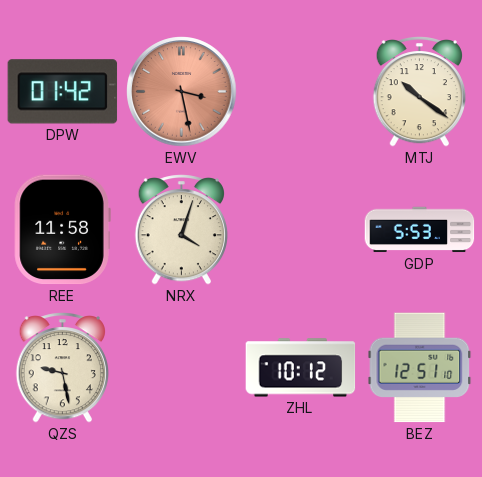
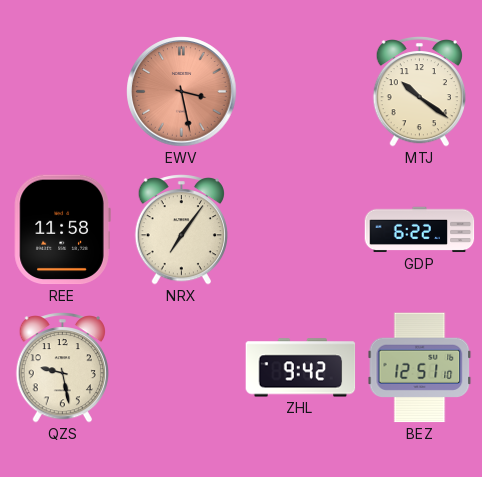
DPW: 01:42 -> none
NRX: 4:03 -> 7:06
GDP: 5:53 -> 6:22
ZHL: 10:12 -> 9:42
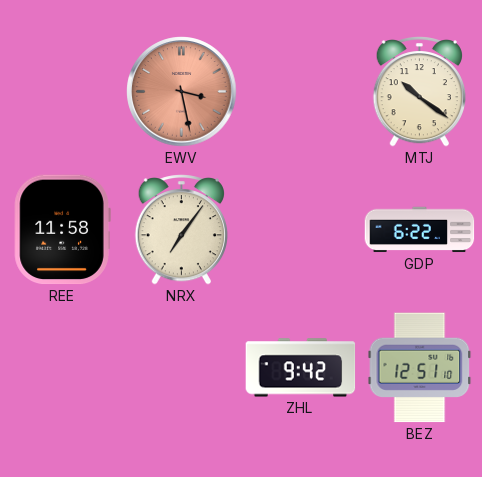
QZS: 9:28 -> none
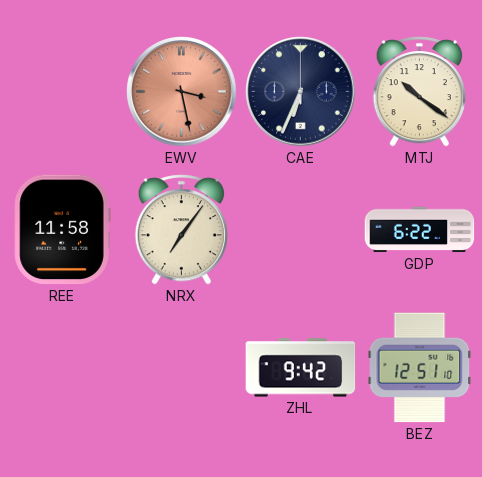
CAE: none -> 6:34
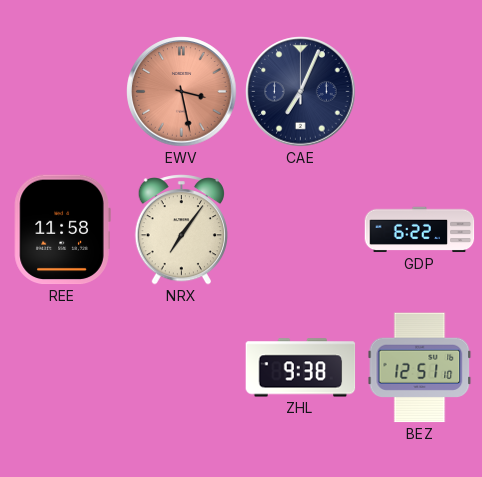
CAE: 6:34 -> 7:04
MTJ: 10:21 -> none
ZHL: 9:42 -> 9:38
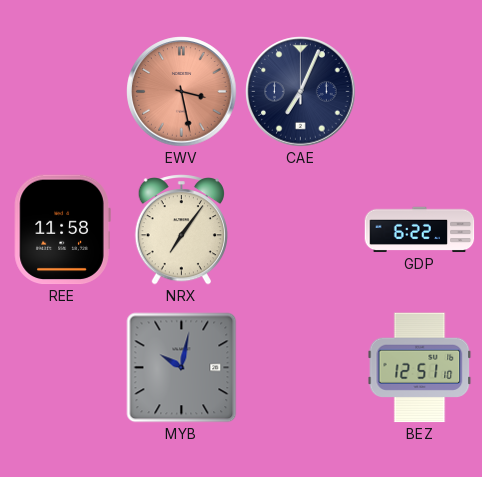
MYB: none -> 10:02
ZHL: 9:38 -> none
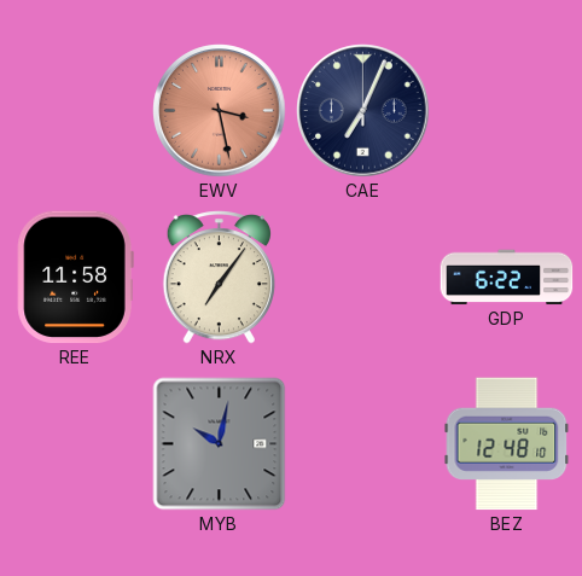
BEZ: 12:51 -> 12:48
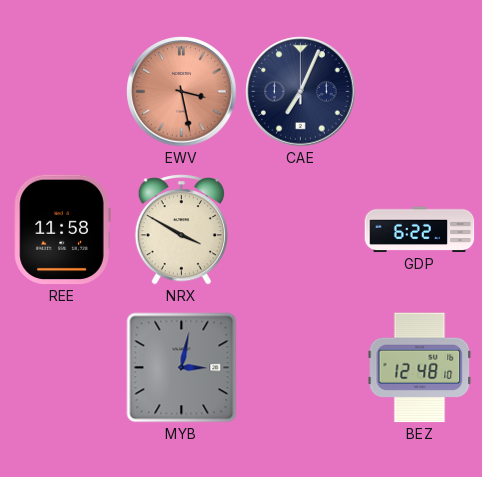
NRX: 7:06 -> 3:50
MYB: 10:02 -> 3:02
